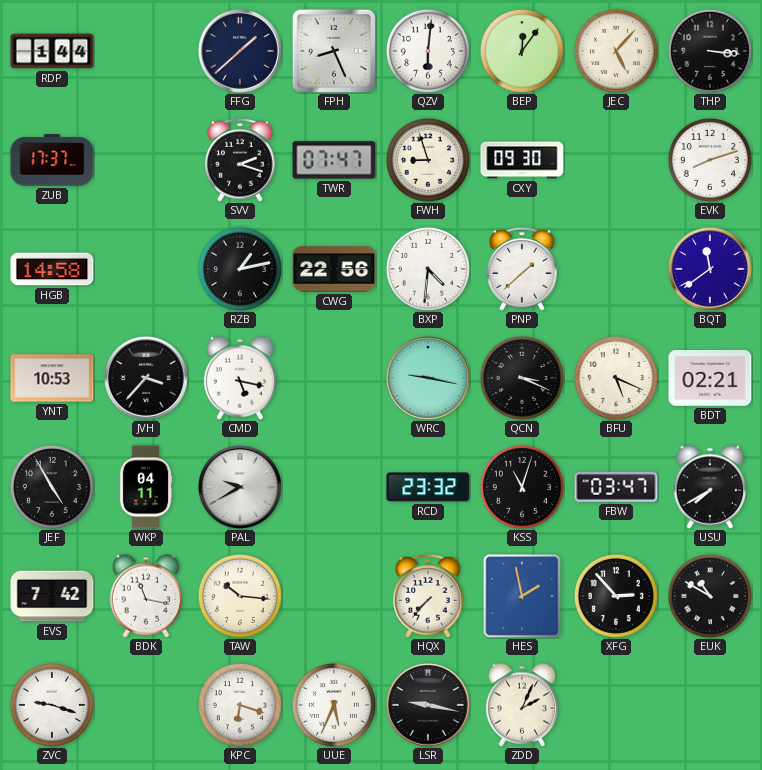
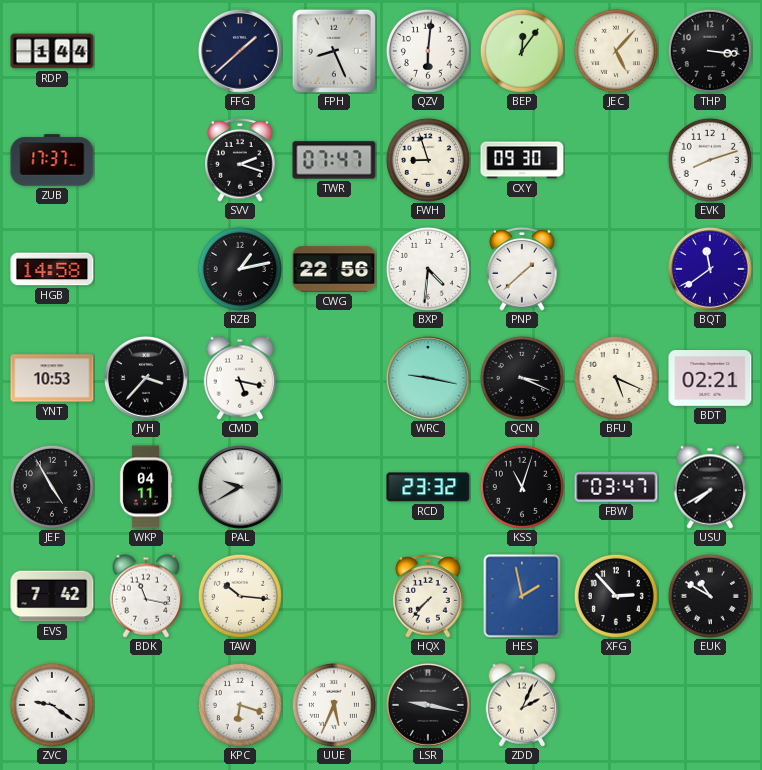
ZVC: 9:18 -> 9:21
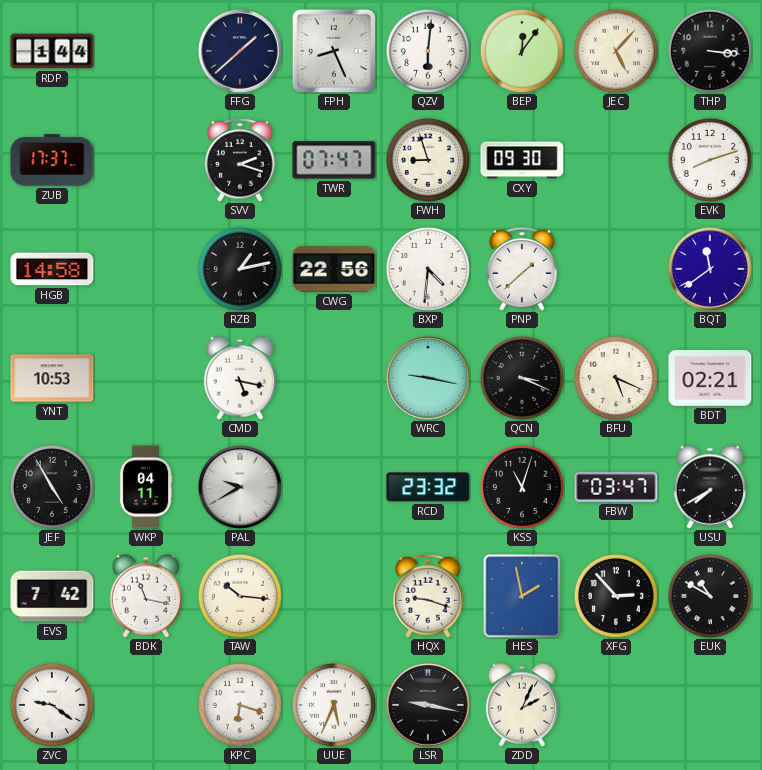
JVH: 3:37 -> none
HQX: 7:37 -> 9:18
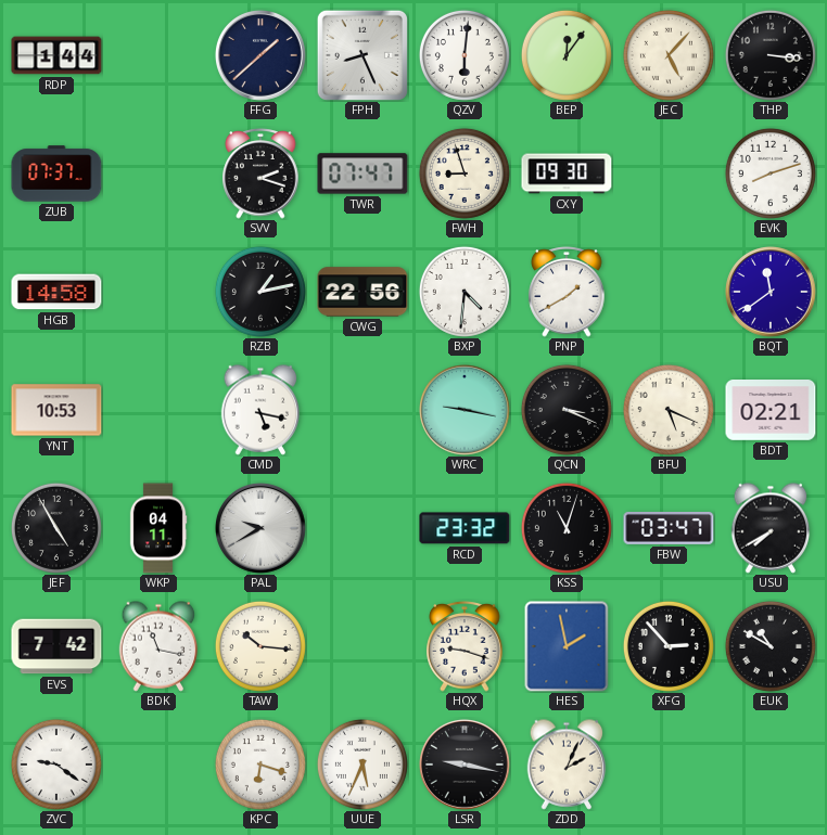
ZUB: 17:37 -> 07:37
PNP: 1:38 -> 1:40
